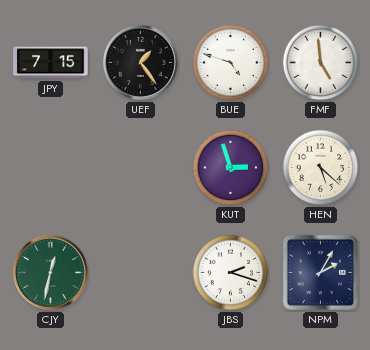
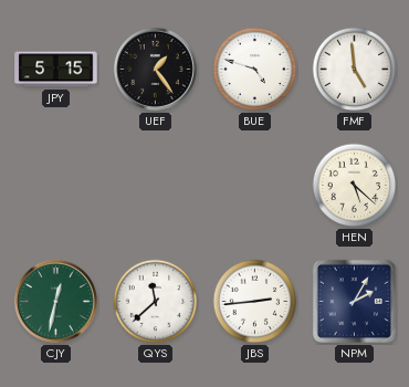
JPY: 7:15 -> 5:15
KUT: 2:57 -> none
QYS: none -> 11:38
JBS: 2:18 -> 2:44
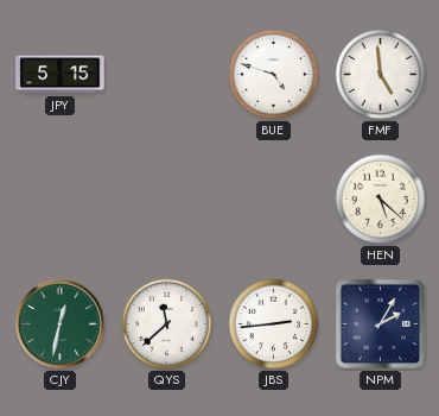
UEF: 1:24 -> none
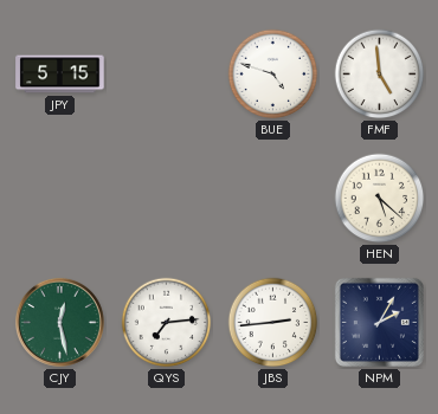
CJY: 12:32 -> 12:28
QYS: 11:38 -> 7:14
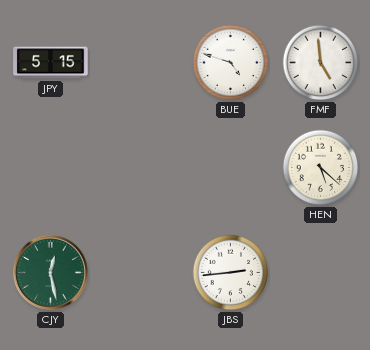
QYS: 7:14 -> none
NPM: 2:05 -> none
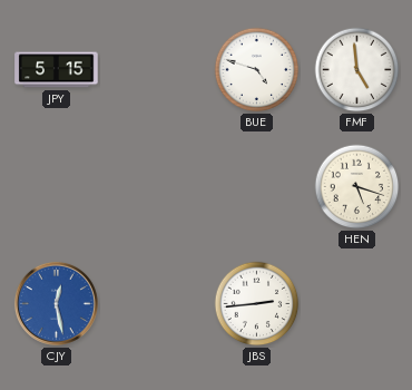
HEN: 5:22 -> 5:18
CJY dial: green -> blue
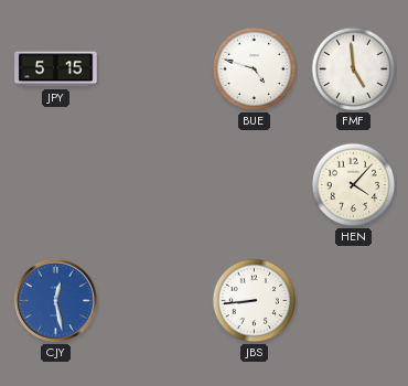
HEN: 5:18 -> 4:07
JBS: 2:44 -> 8:44
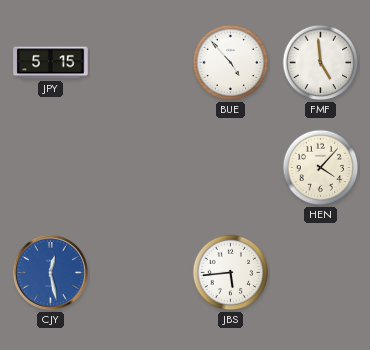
BUE: 4:48 -> 4:53
JBS: 8:44 -> 5:44
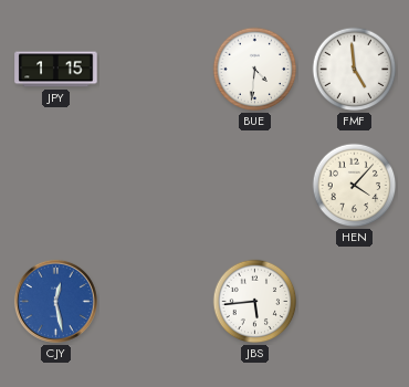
JPY: 5:15 -> 1:15
BUE: 4:53 -> 4:31
